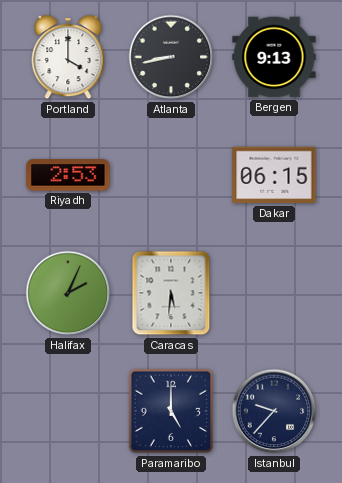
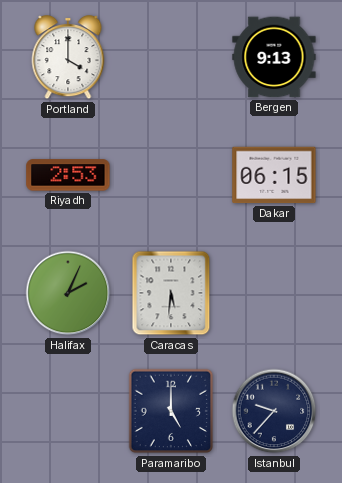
Atlanta: 8:43 -> none
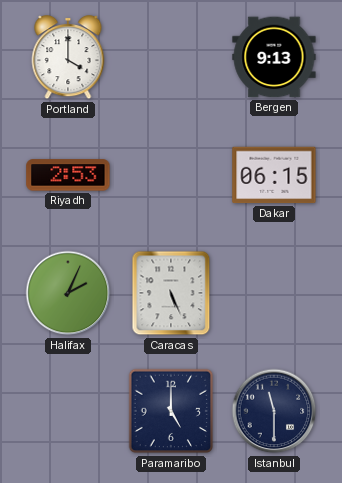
Caracas: 5:31 -> 5:26
Istanbul: 9:37 -> 11:30
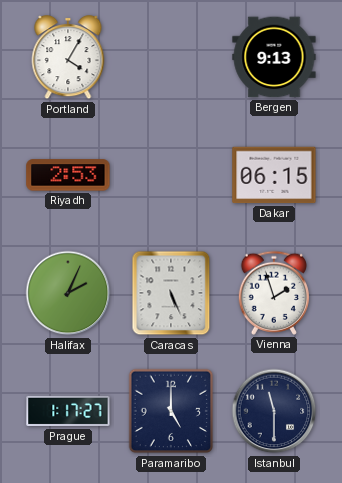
Portland: 4:00 -> 4:05
Vienna: none -> 1:57
Prague: none -> 1:17
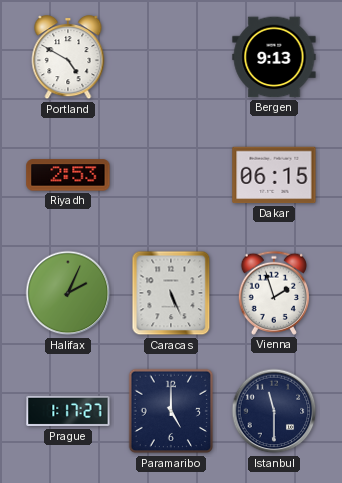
Portland: 4:05 -> 4:50
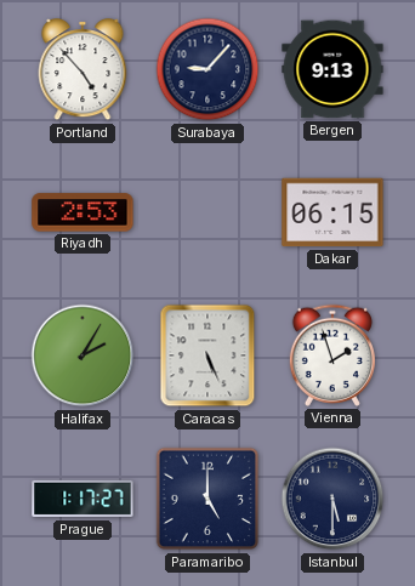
Portland: 4:50 -> 4:53
Surabaya: none -> 9:07
Halifax: 2:04 -> 2:05
Istanbul: 11:30 -> 5:30
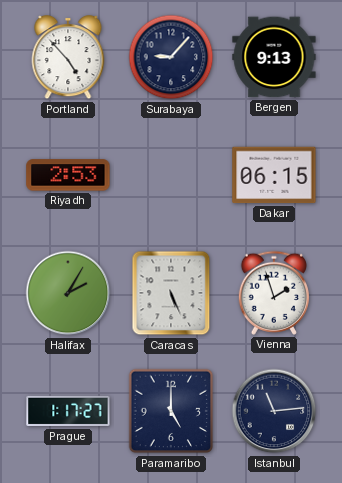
Istanbul: 5:30 -> 11:14
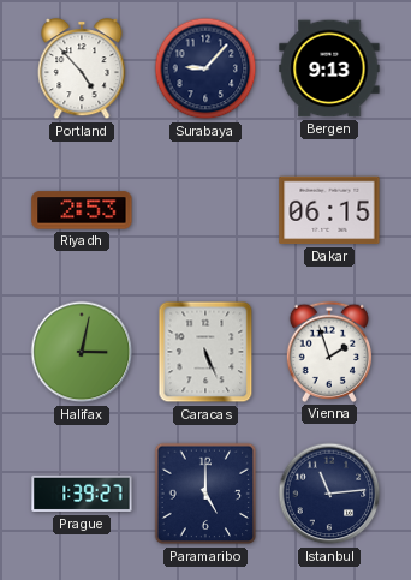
Halifax: 2:05 -> 3:02
Prague: 1:17 -> 1:39
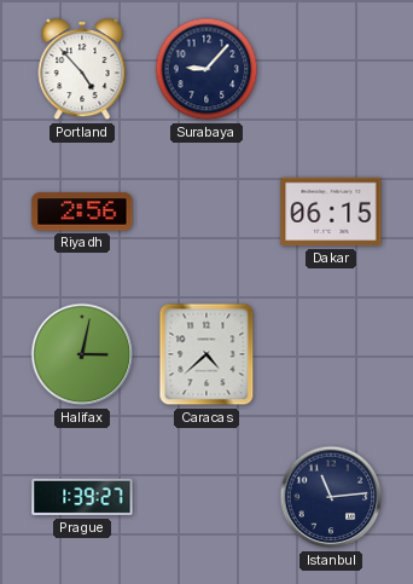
Bergen: 9:13 -> none
Riyadh: 2:53 -> 2:56
Caracas: 5:26 -> 4:38
Vienna: 1:57 -> none
Paramaribo: 5:00 -> none
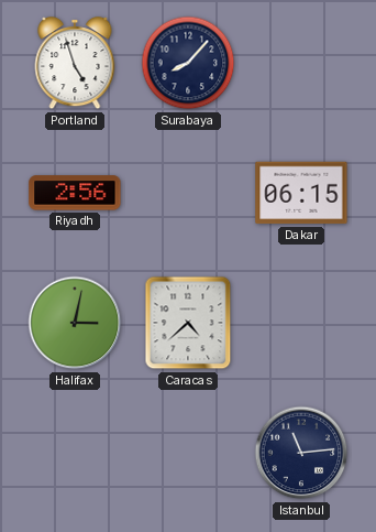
Portland: 4:53 -> 4:57
Surabaya: 9:07 -> 8:07
Prague: 1:39 -> none
